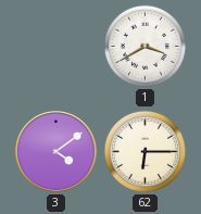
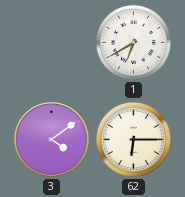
1: 3:40 -> 6:40
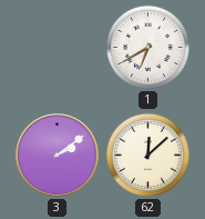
3: 4:09 -> 2:09
62: 6:15 -> 12:08
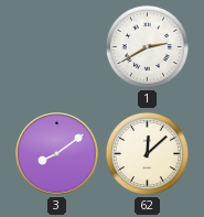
1: 6:40 -> 2:40
3: 2:09 -> 8:09
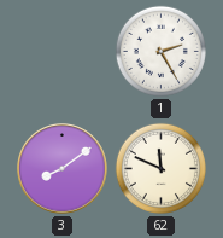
1: 2:40 -> 2:25
62: 12:08 -> 11:49
